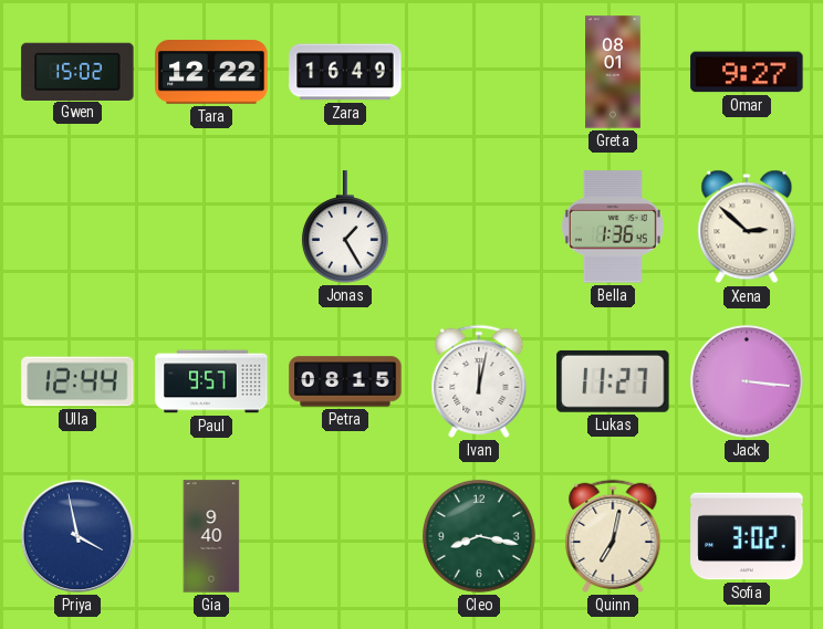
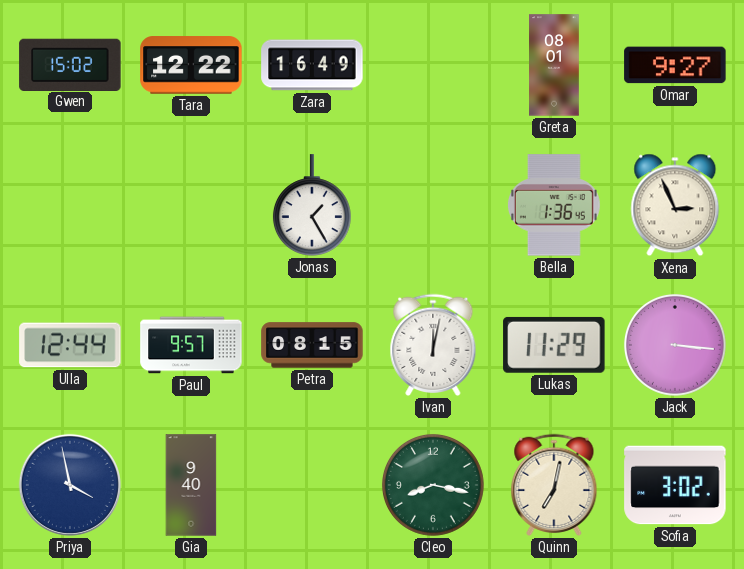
Xena: 2:52 -> 2:56
Lukas: 11:27 -> 11:29
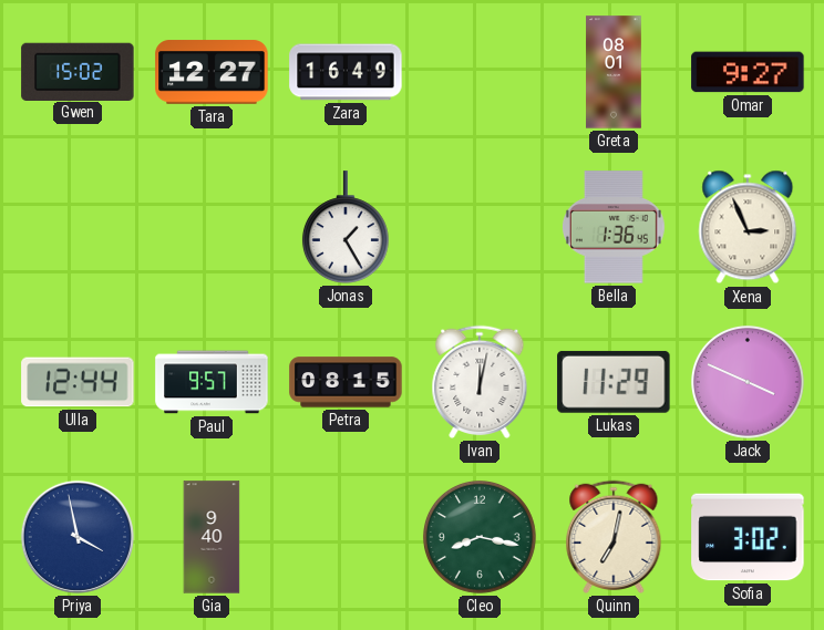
Tara: 12:22 -> 12:27
Jack: 3:16 -> 3:49
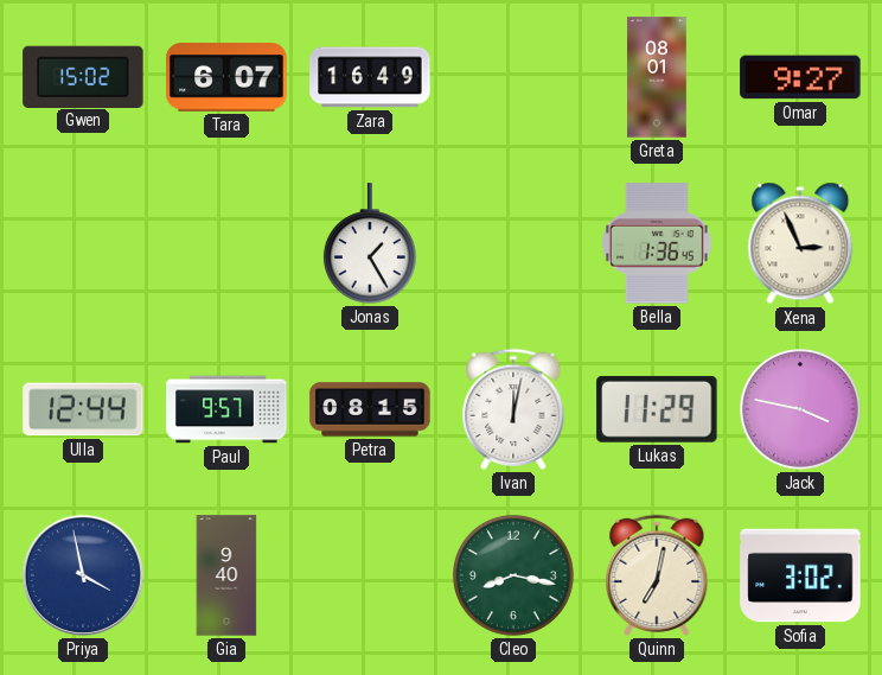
Tara: 12:27 -> 6:07
Jack: 3:49 -> 3:47
